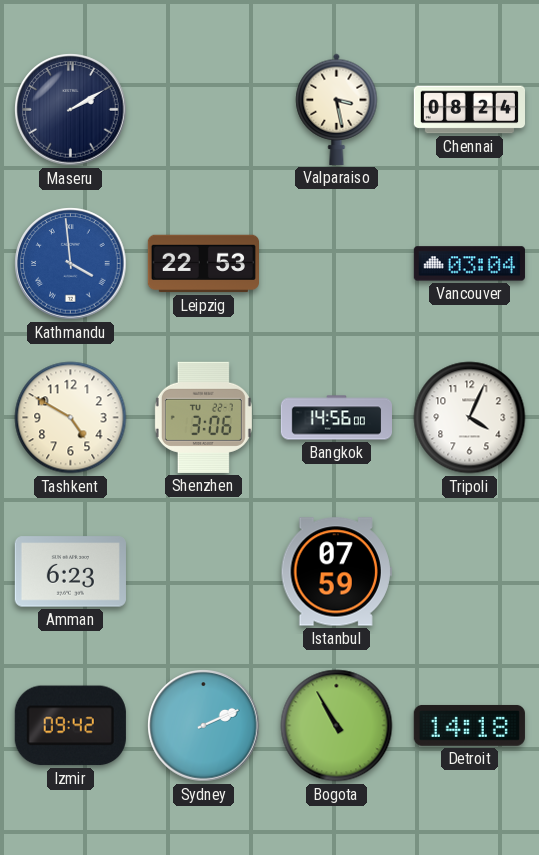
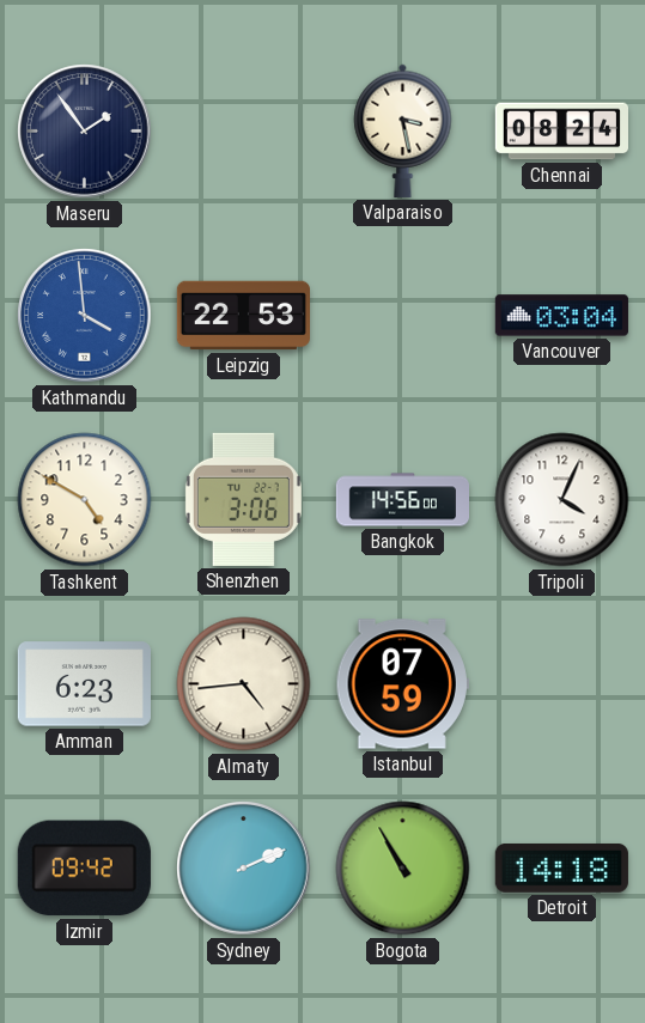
Maseru: 2:10 -> 1:54
Almaty: none -> 4:44
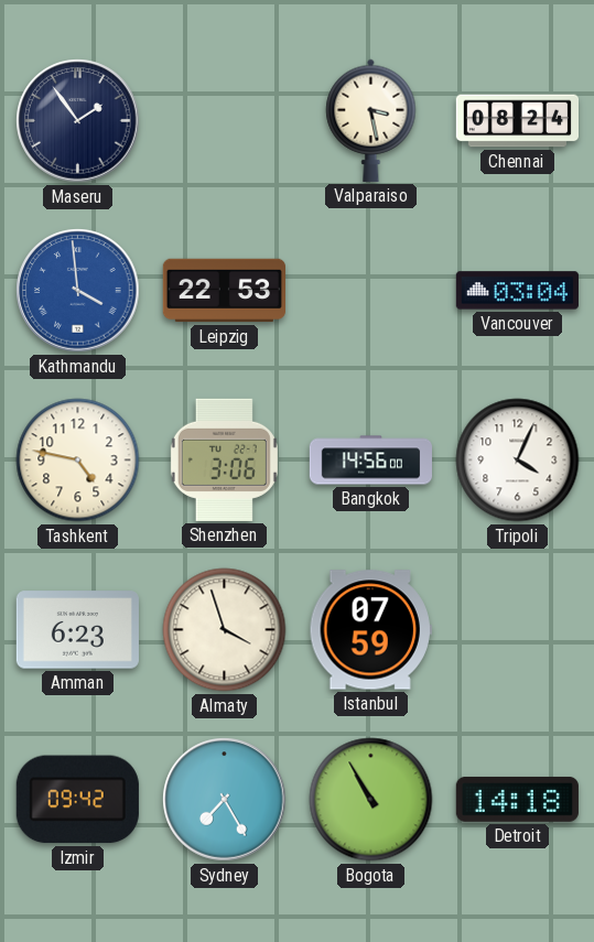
Tashkent: 4:50 -> 4:47
Almaty: 4:44 -> 3:57
Sydney: 2:11 -> 7:25
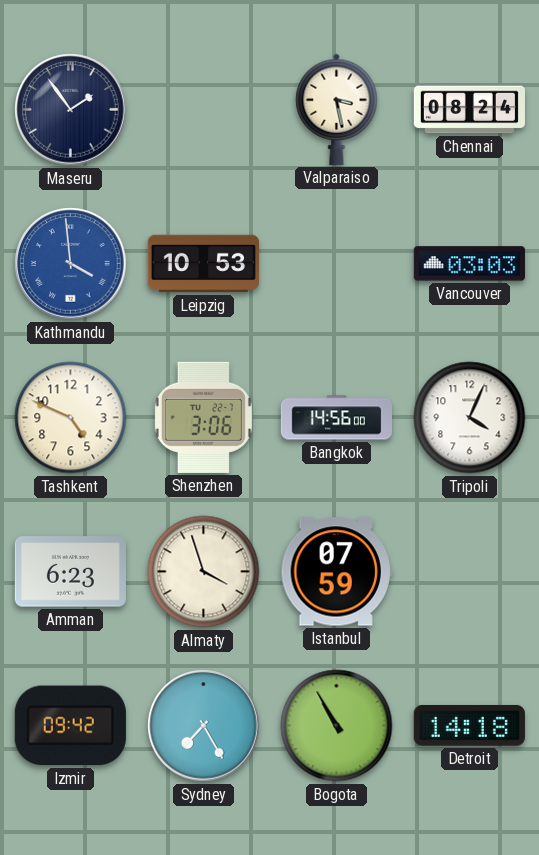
Leipzig: 22:53 -> 10:53
Vancouver: 03:04 -> 03:03
Tashkent: 4:47 -> 4:49
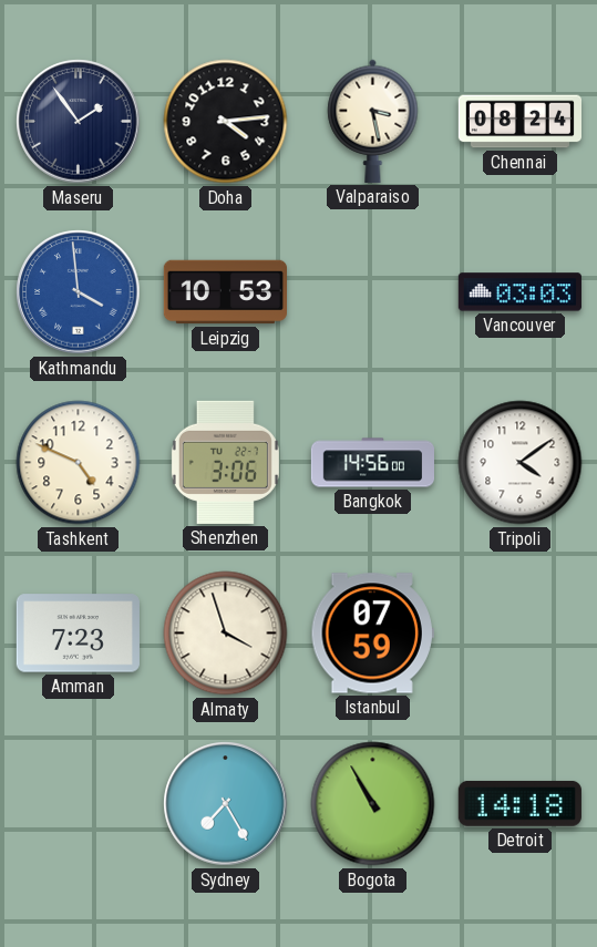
Doha: none -> 4:14
Tripoli: 4:04 -> 4:09
Amman: 6:23 -> 7:23
Izmir: 09:42 -> none
